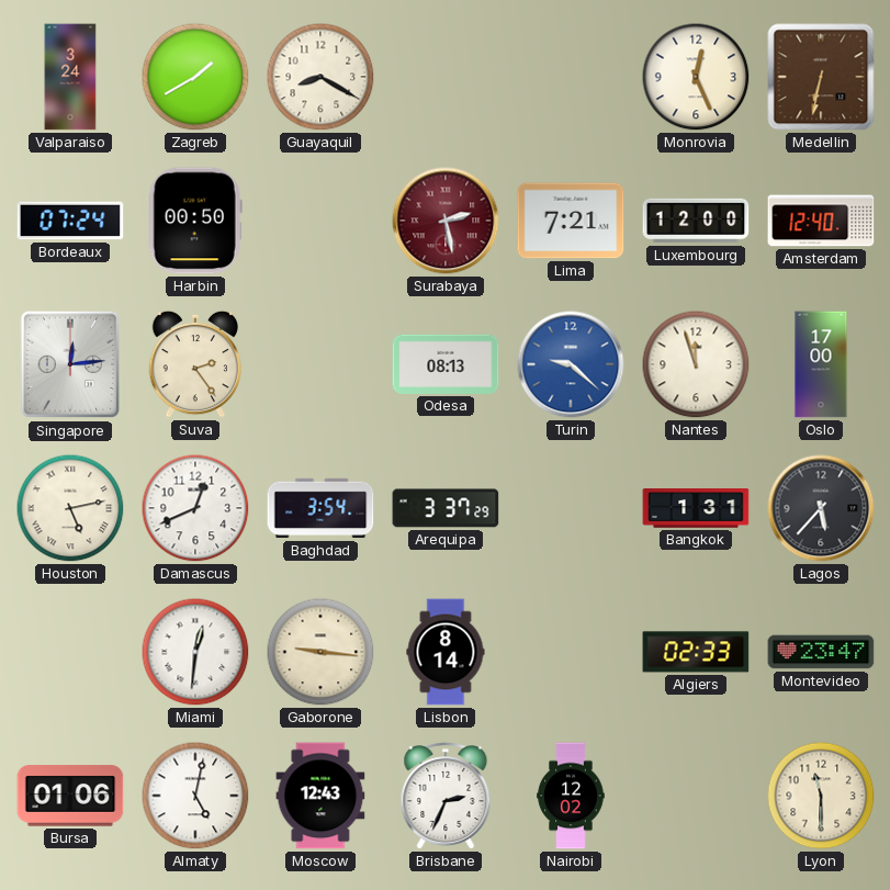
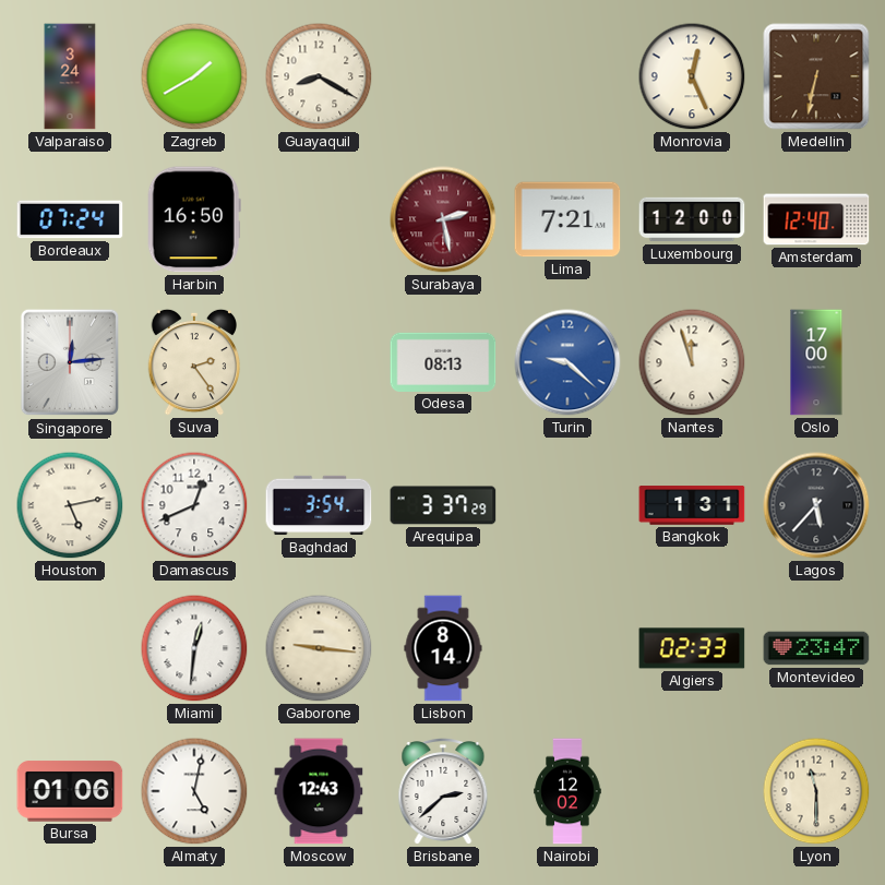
Harbin: 00:50 -> 16:50
Brisbane: 2:34 -> 2:38
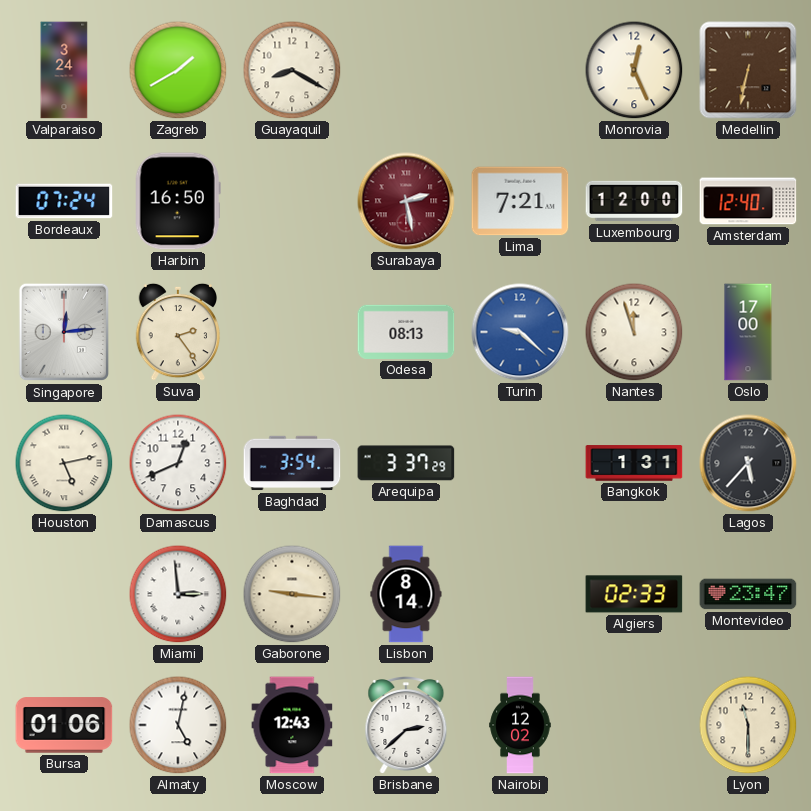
Miami: 12:31 -> 2:59
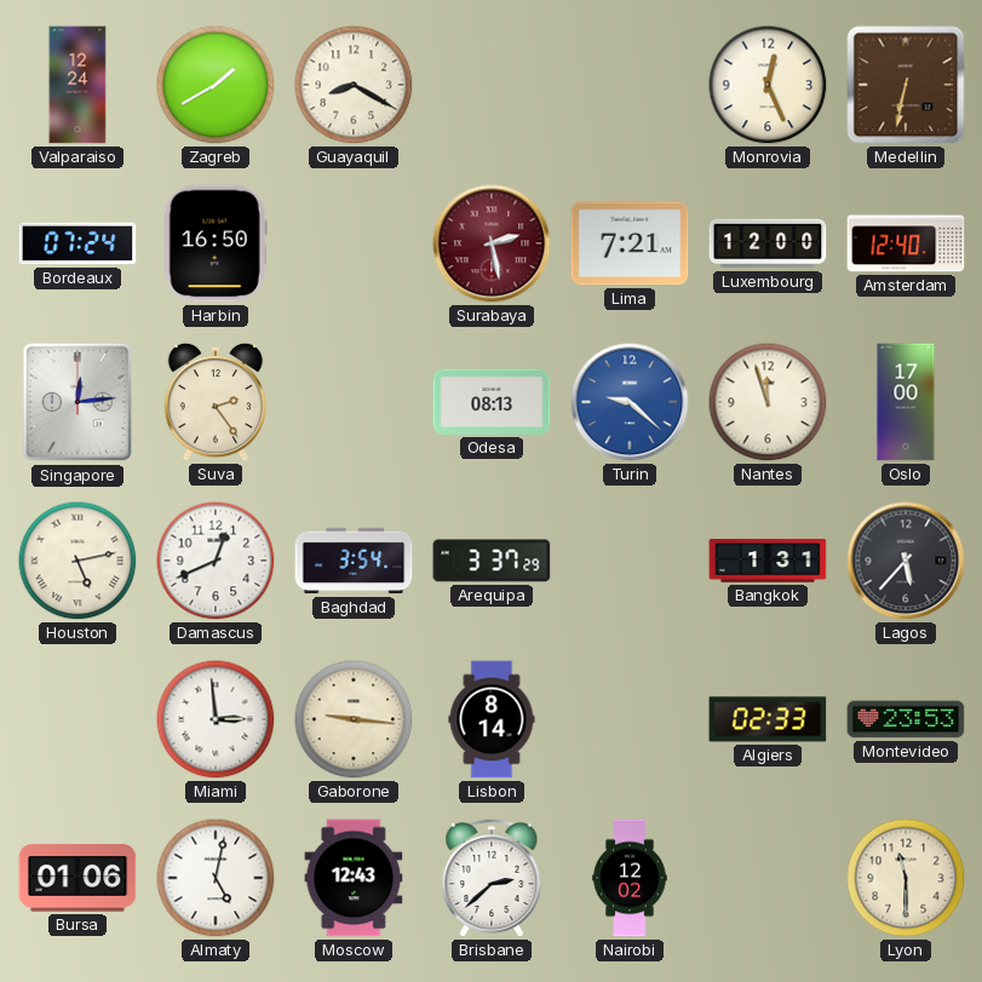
Valparaiso: 3:24 -> 12:24
Montevideo: 23:47 -> 23:53
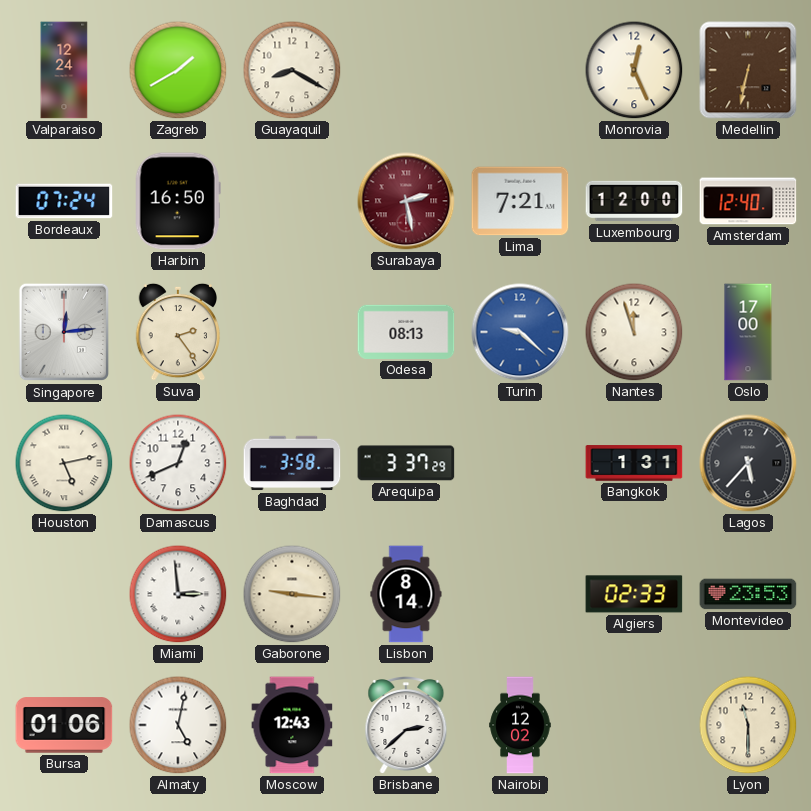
Baghdad: 3:54 -> 3:58
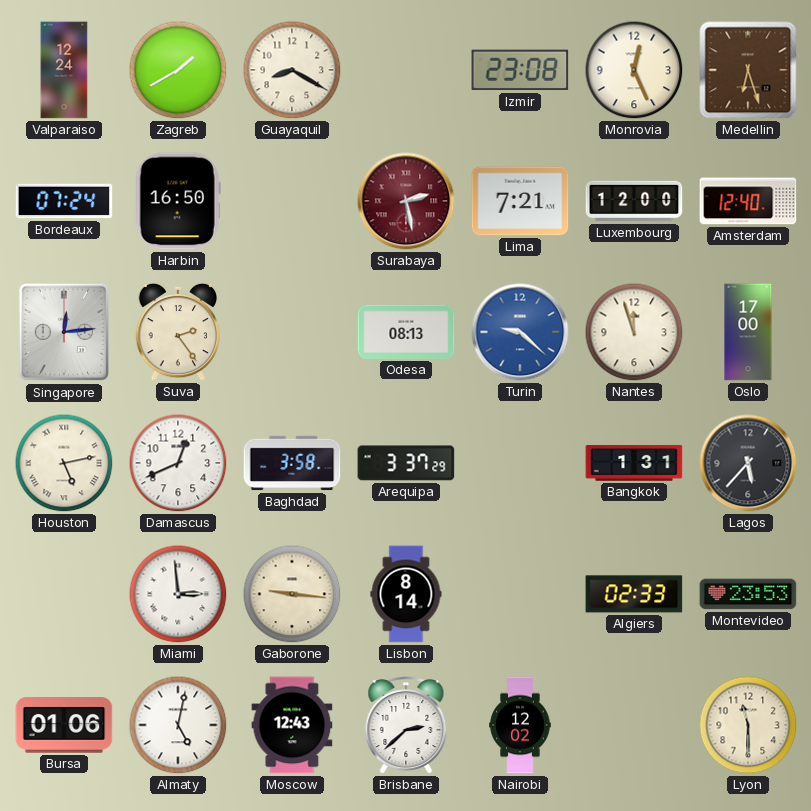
Izmir: none -> 23:08
Medellin: 6:32 -> 6:27
